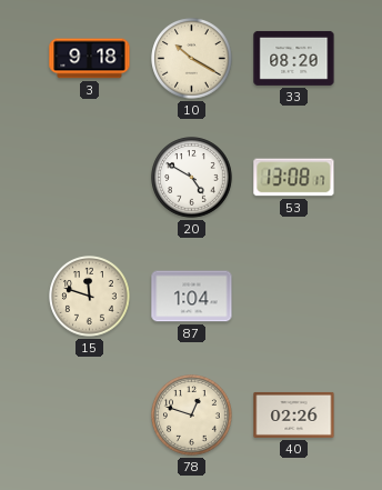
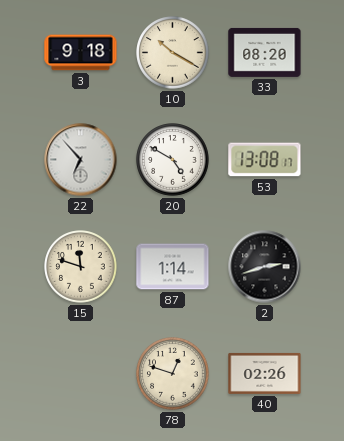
22: none -> 6:53
87: 1:04 -> 1:14
2: none -> 2:42
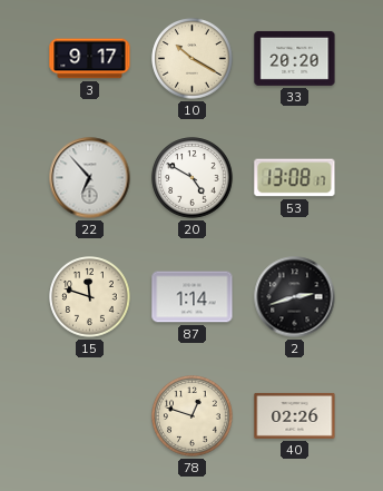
3: 9:18 -> 9:17
33: 08:20 -> 20:20
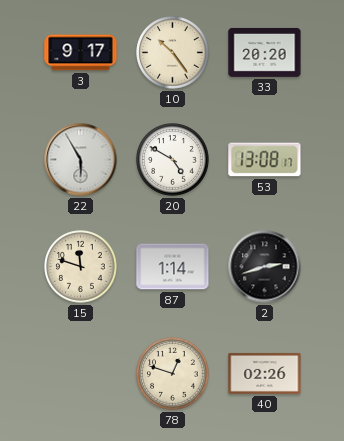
10: 10:20 -> 10:24
22: 6:53 -> 5:55
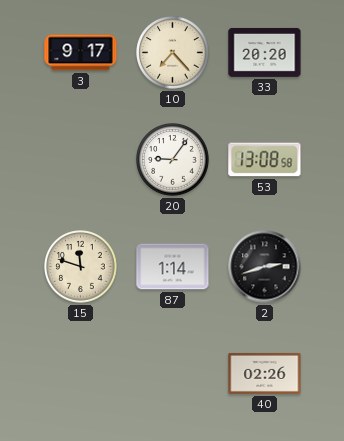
10: 10:24 -> 7:23
22: 5:55 -> none
20: 4:50 -> 9:06
53: 13:08:17 -> 13:08:58
78: 12:48 -> none
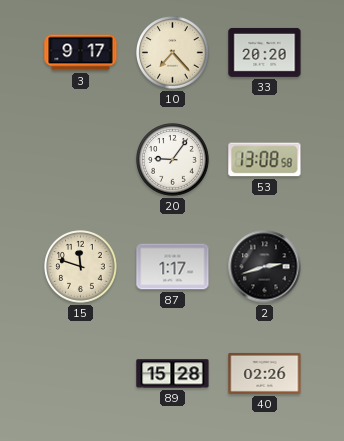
87: 1:14 -> 1:17
89: none -> 15:28
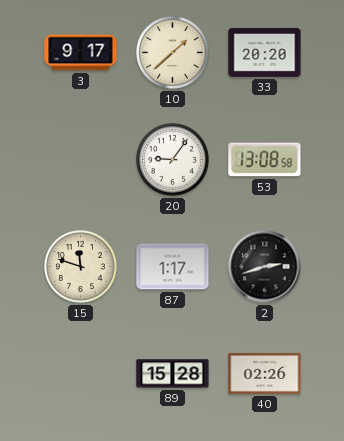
10: 7:23 -> 1:38
